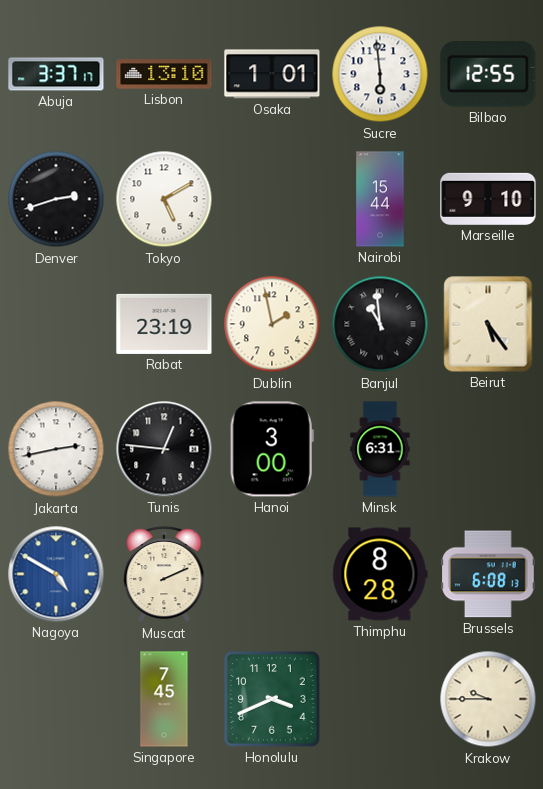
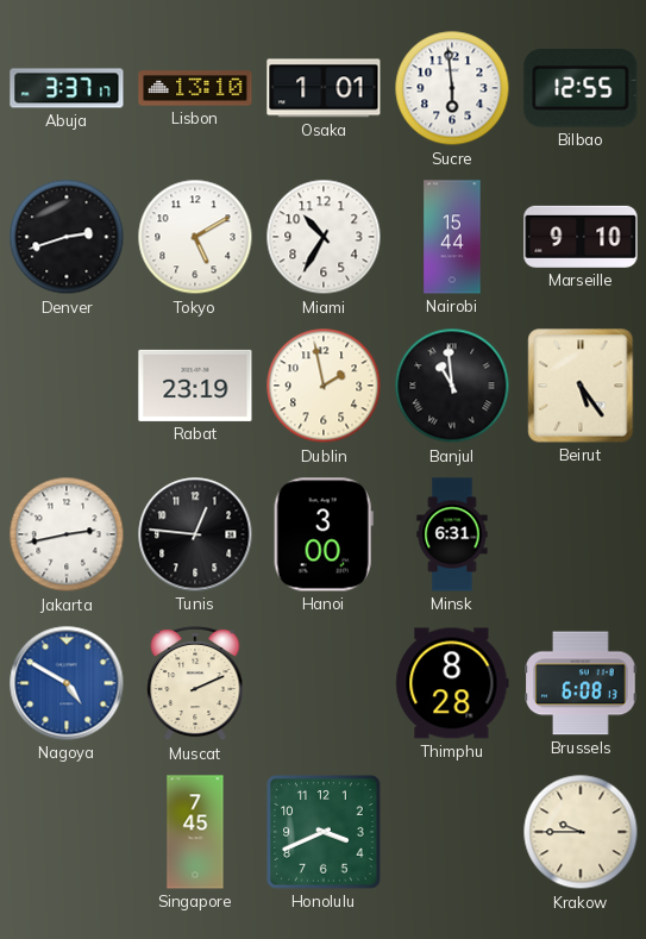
Miami: none -> 10:35
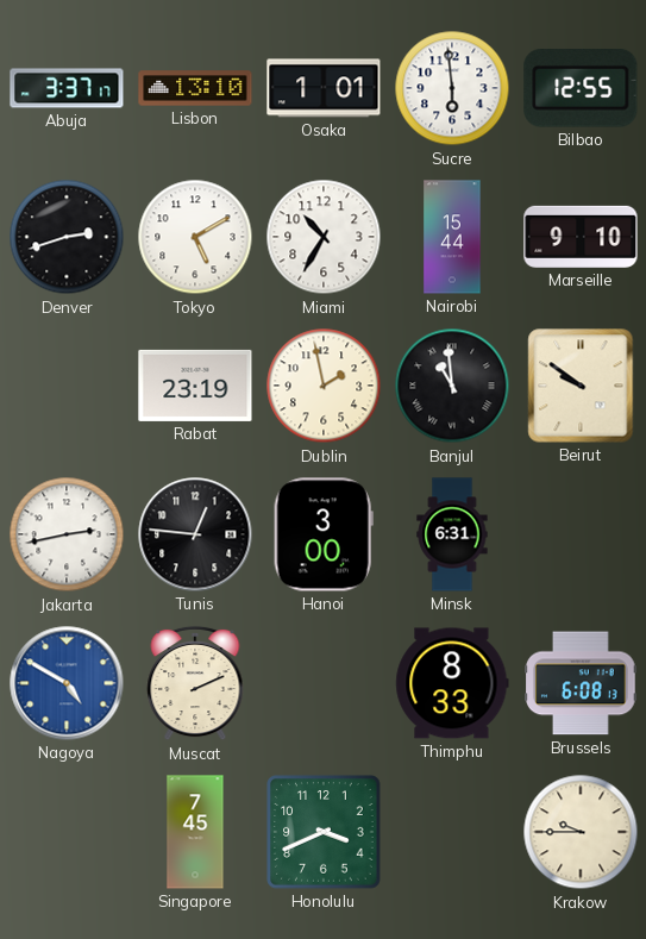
Beirut: 5:24 -> 9:51
Thimphu: 8:28 -> 8:33
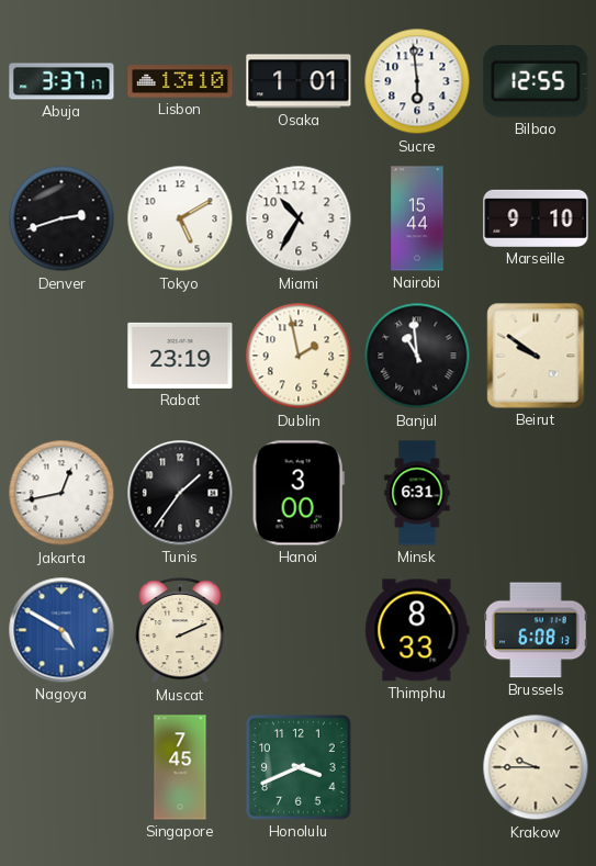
Jakarta: 2:43 -> 12:43
Tunis: 12:46 -> 1:36
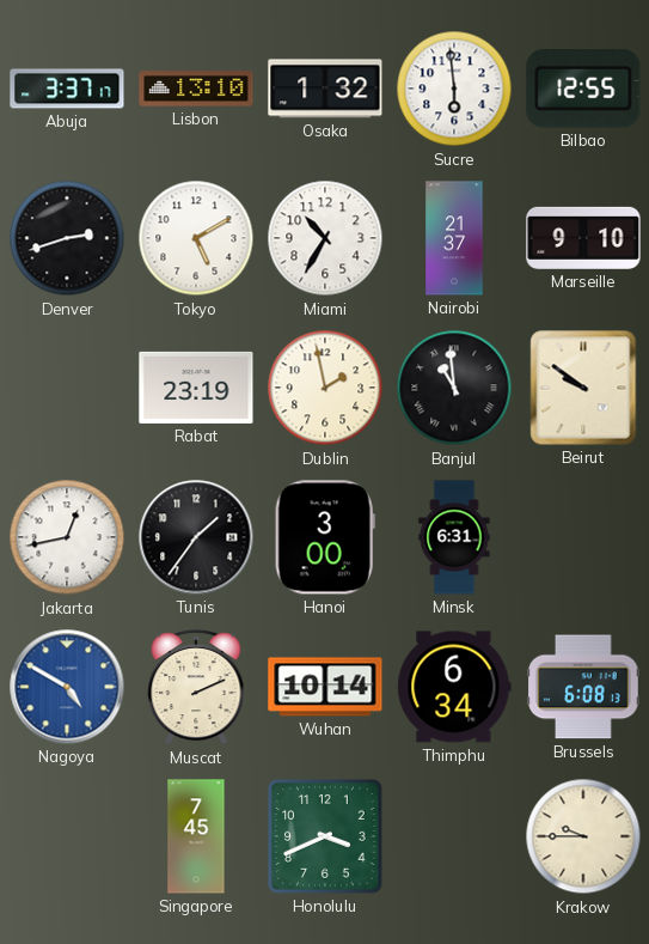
Osaka: 1:01 -> 1:32
Nairobi: 15:44 -> 21:37
Wuhan: none -> 10:14
Thimphu: 8:33 -> 6:34
